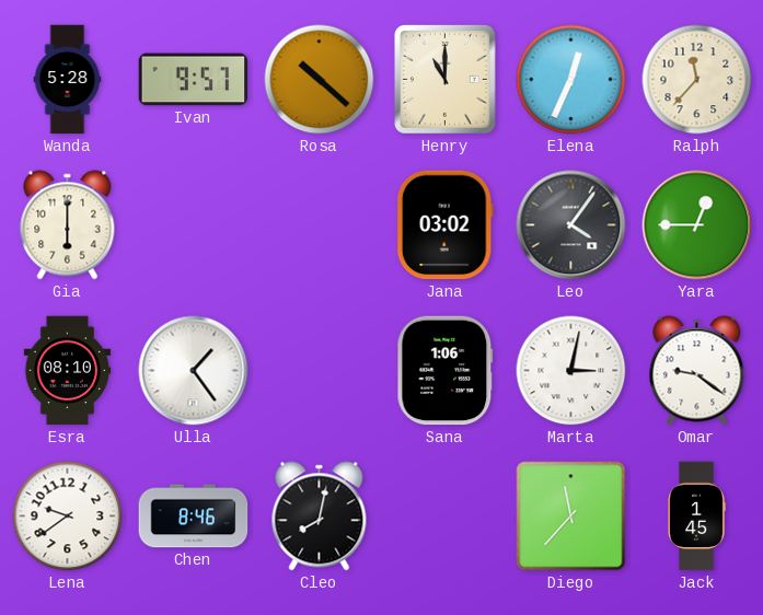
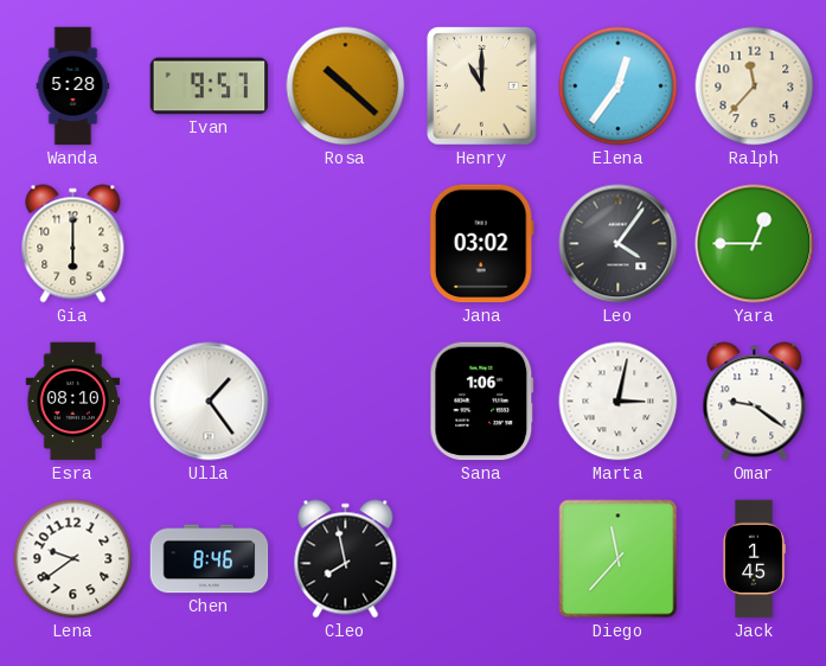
Elena: 12:34 -> 12:36
Cleo: 8:02 -> 7:58
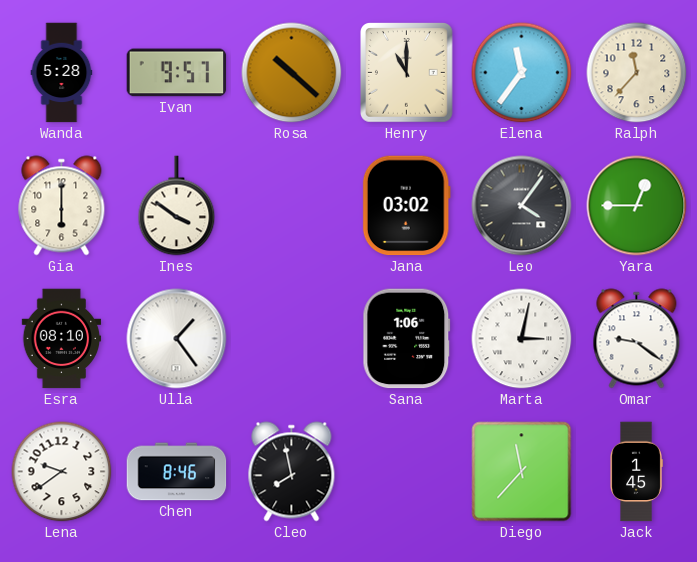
Elena: 12:36 -> 11:36
Ines: none -> 3:51
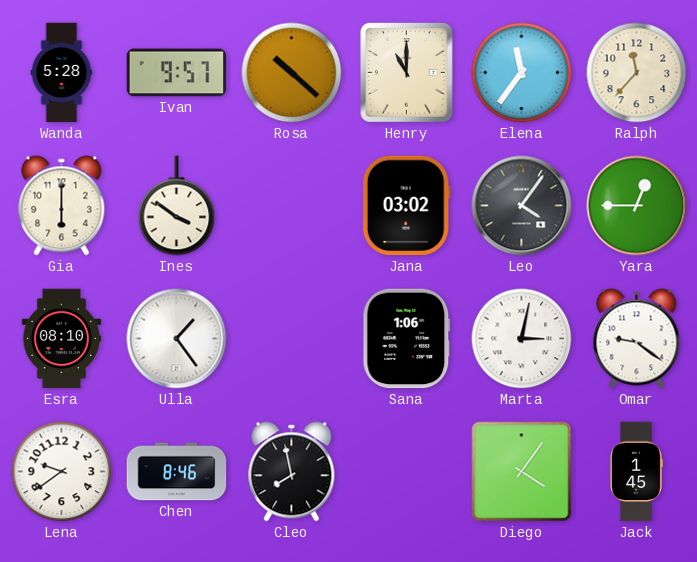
Diego: 11:37 -> 4:06
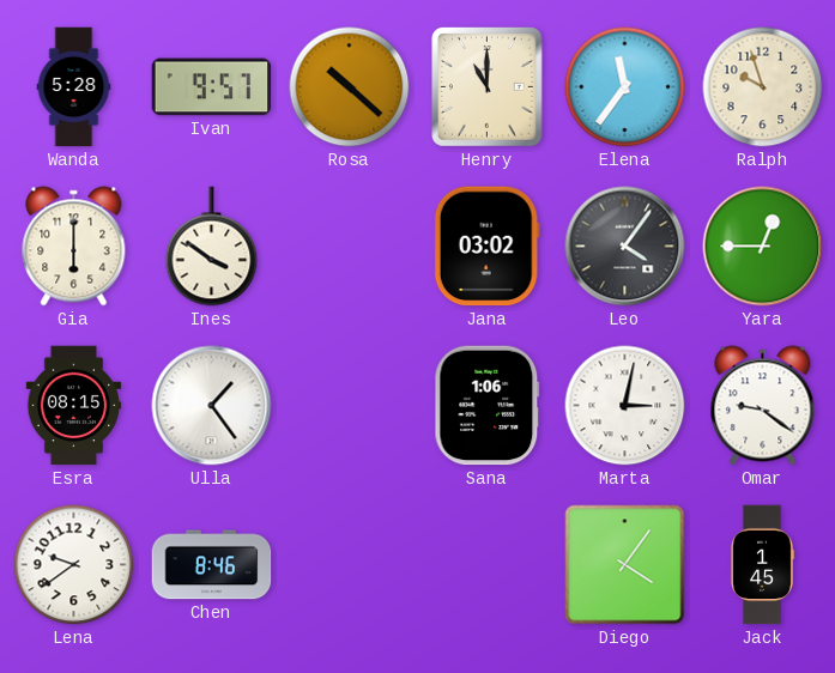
Ralph: 11:37 -> 9:57
Esra: 08:10 -> 08:15
Cleo: 7:58 -> none
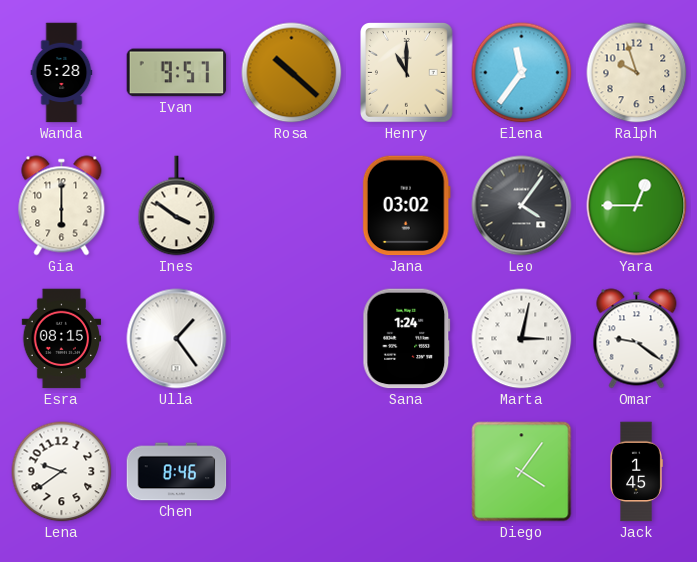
Sana: 1:06 -> 1:24
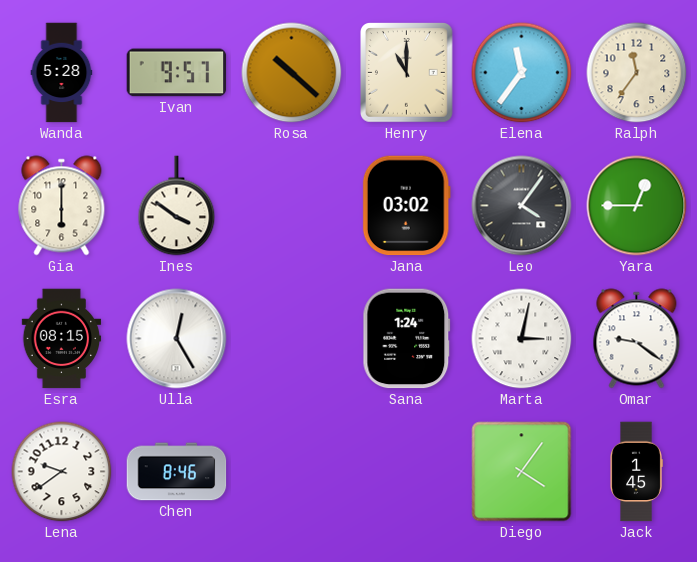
Ralph: 9:57 -> 11:36
Ulla: 1:24 -> 12:25
